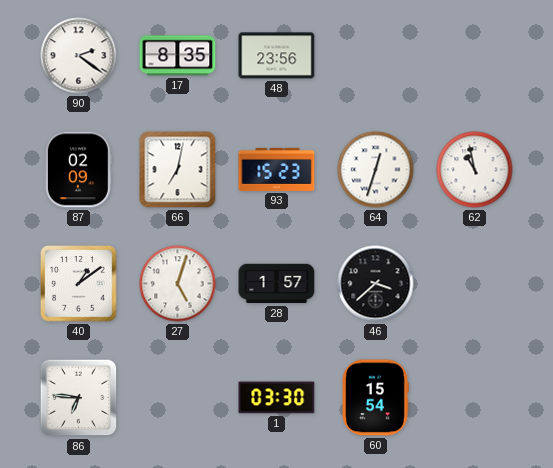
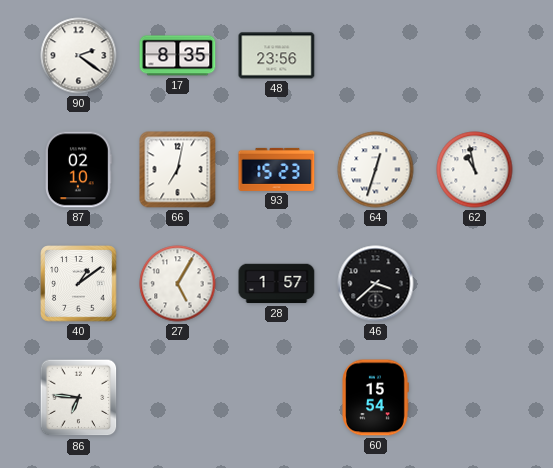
87: 02:09 -> 02:10
27: 5:03 -> 5:05
1: 03:30 -> none
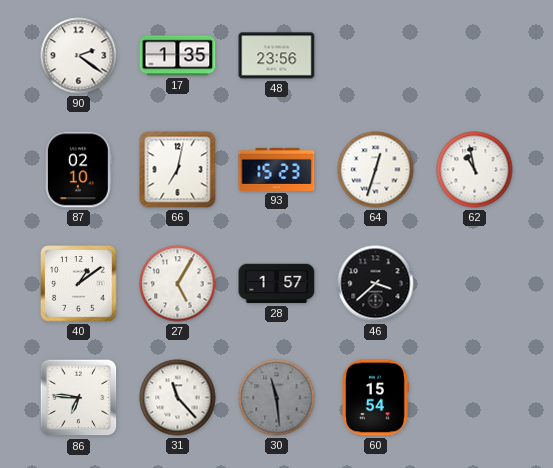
17: 8:35 -> 1:35
31: none -> 11:23
30: none -> 11:29
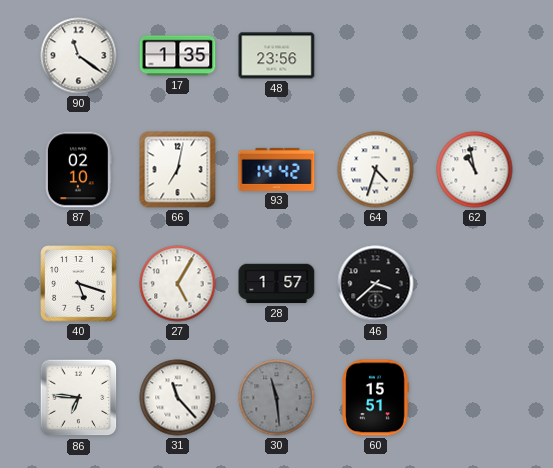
90: 2:21 -> 11:21
93: 15:23 -> 14:42
64: 12:33 -> 4:33
40: 1:09 -> 5:18
60: 15:54 -> 15:51
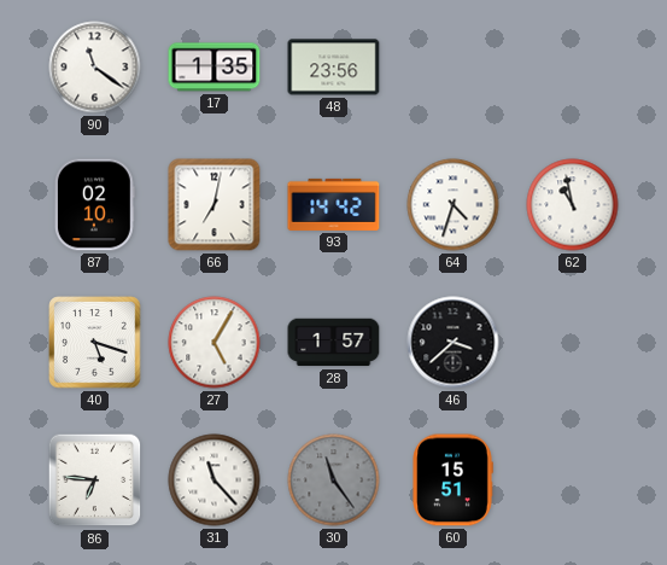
30: 11:29 -> 11:24
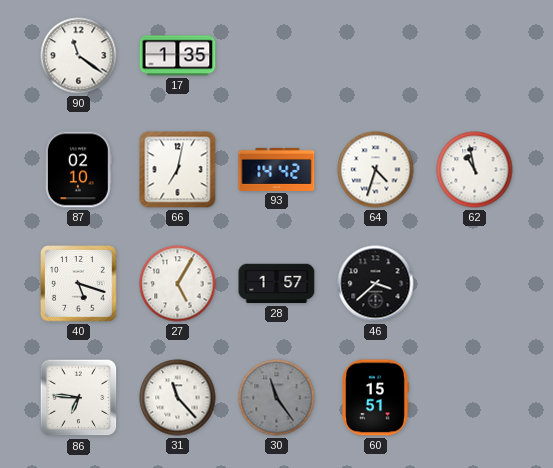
48: 23:56 -> none
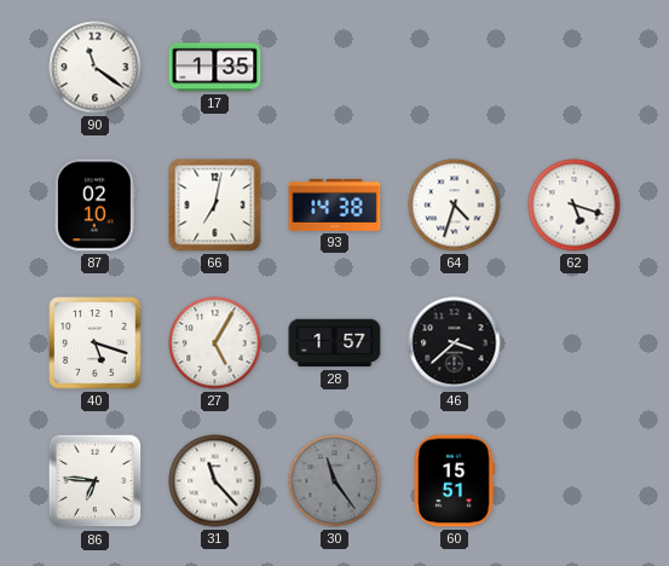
93: 14:42 -> 14:38
62: 10:58 -> 5:18
